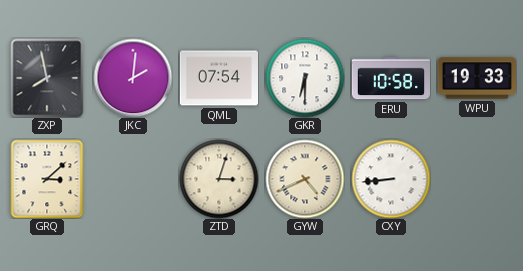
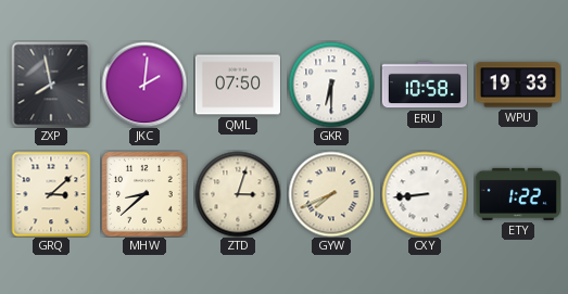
QML: 07:54 -> 07:50
MHW: none -> 8:38
GYW: 4:41 -> 7:41
ETY: none -> 1:22
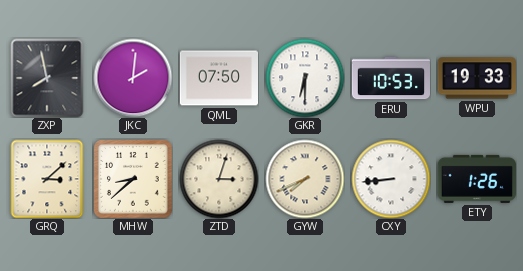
ERU: 10:58 -> 10:53
ETY: 1:22 -> 1:26
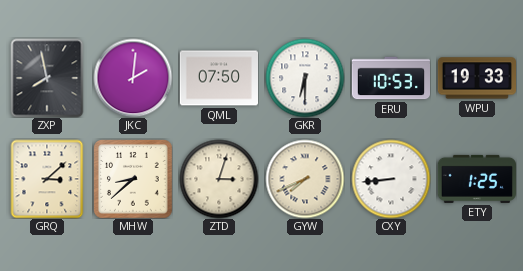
ETY: 1:26 -> 1:25
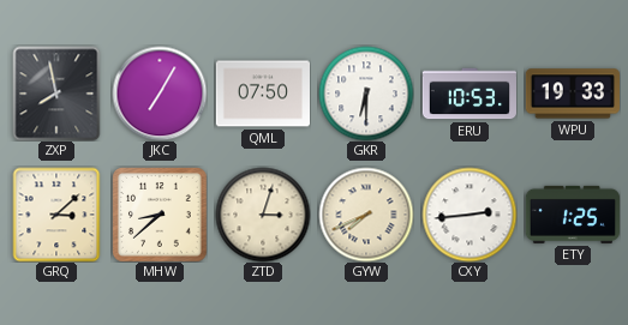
JKC: 2:01 -> 7:05
CXY: 8:44 -> 2:44
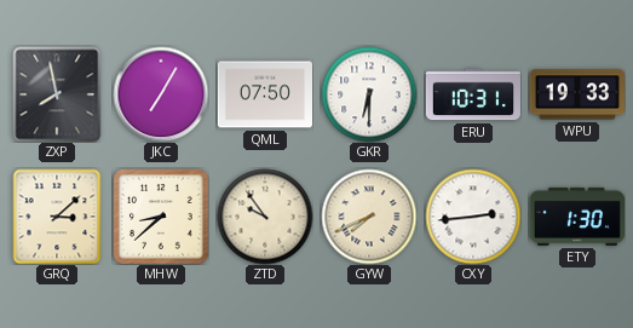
ERU: 10:53 -> 10:31
ZTD: 3:03 -> 9:54
ETY: 1:25 -> 1:30
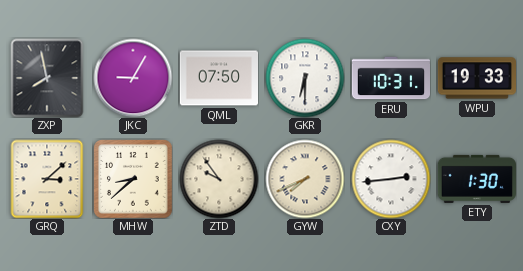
JKC: 7:05 -> 9:05
